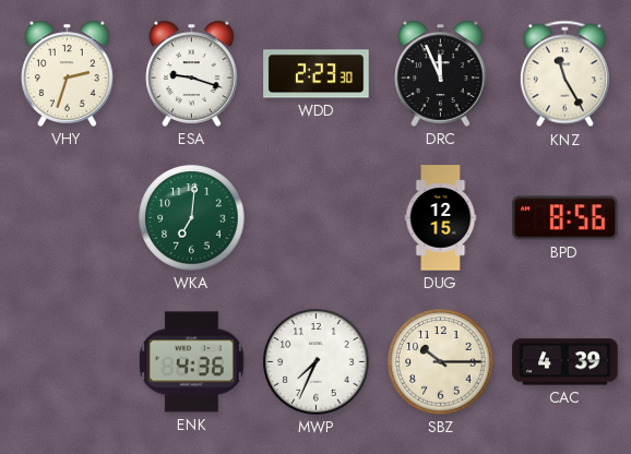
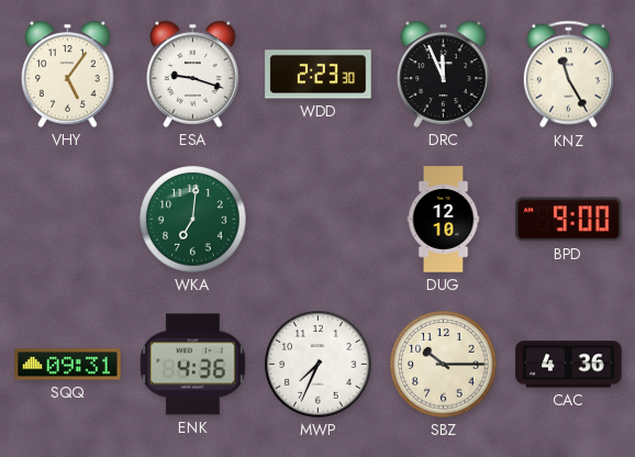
VHY: 2:33 -> 5:06
DUG: 12:15 -> 12:10
BPD: 8:56 -> 9:00
SQQ: none -> 09:31
CAC: 4:39 -> 4:36
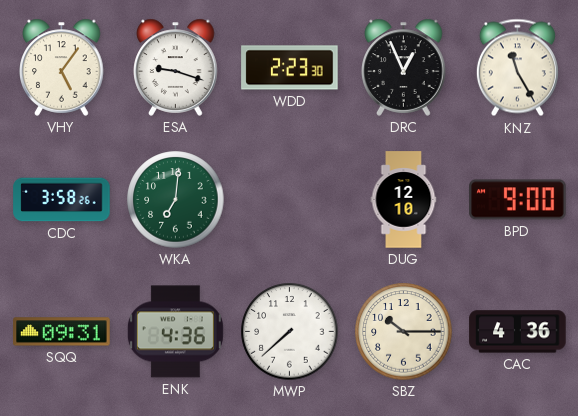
DRC: 11:56 -> 12:56
CDC: none -> 3:58
MWP: 7:34 -> 7:38
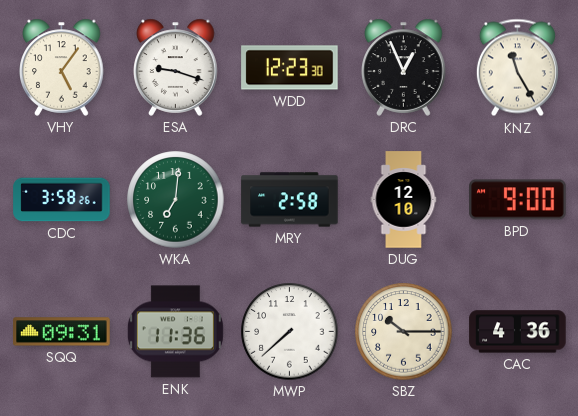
WDD: 2:23 -> 12:23
MRY: none -> 2:58
ENK: 4:36 -> 11:36
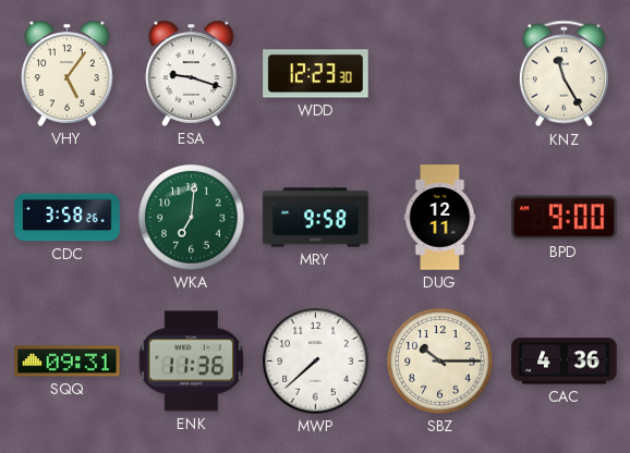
DRC: 12:56 -> none
MRY: 2:58 -> 9:58
DUG: 12:10 -> 12:11
